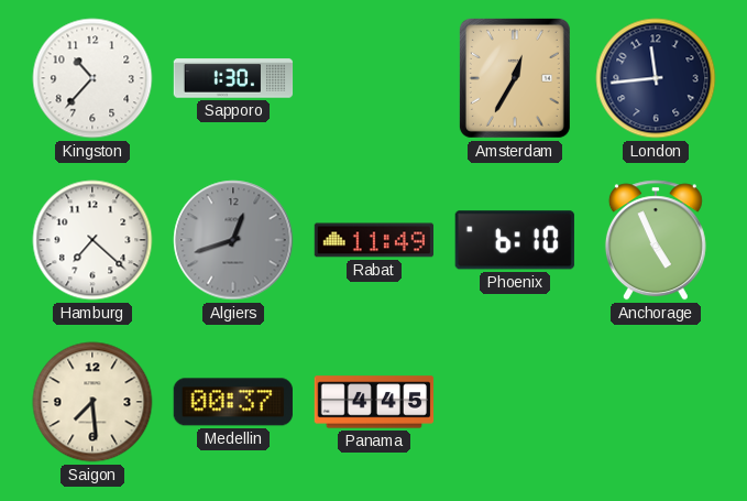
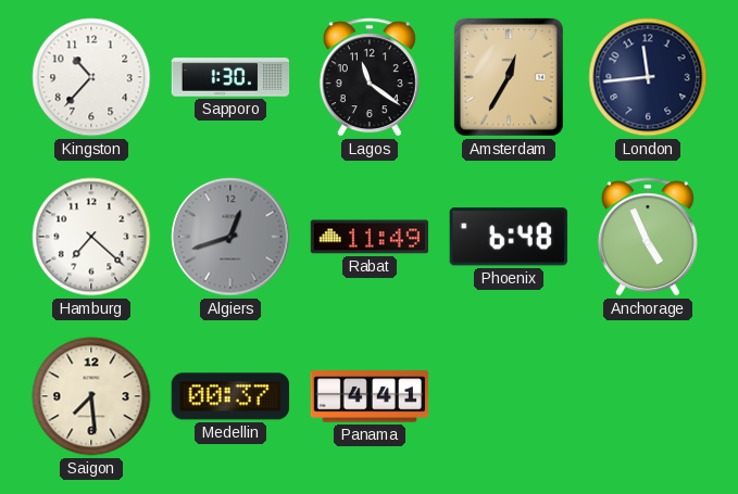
Lagos: none -> 11:21
Phoenix: 6:10 -> 6:48
Panama: 4:45 -> 4:41
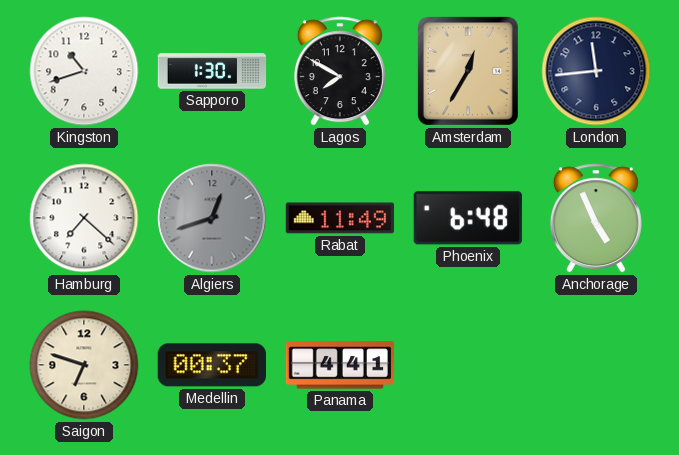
Kingston: 10:37 -> 10:42
Lagos: 11:21 -> 7:50
Saigon: 7:29 -> 6:48
